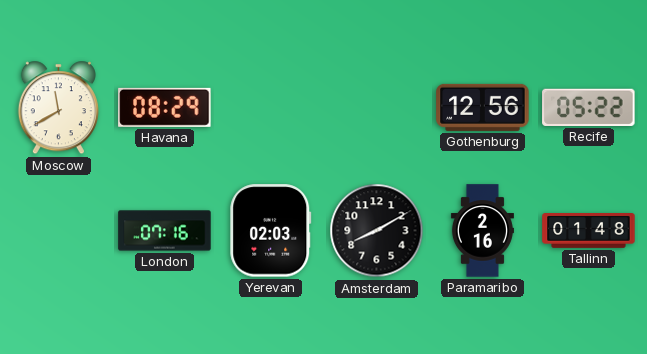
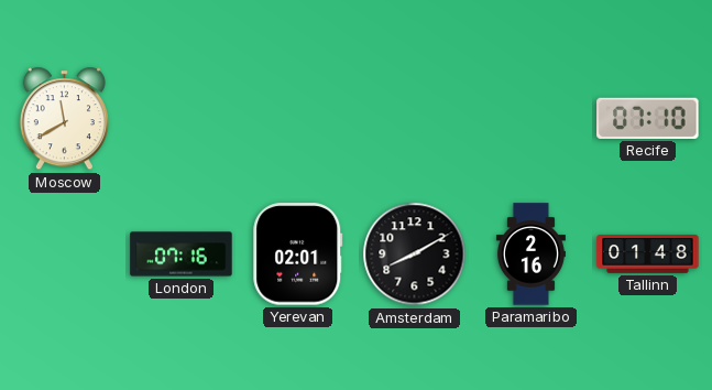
Havana: 08:29 -> none
Gothenburg: 12:56 -> none
Recife: 05:22 -> 07:10
Yerevan: 02:03 -> 02:01
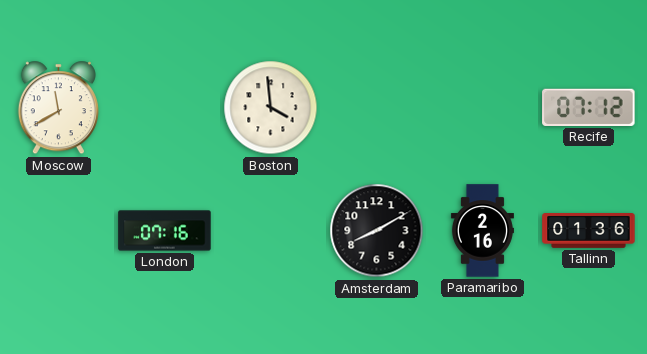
Boston: none -> 3:59
Recife: 07:10 -> 07:12
Yerevan: 02:01 -> none
Tallinn: 01:48 -> 01:36
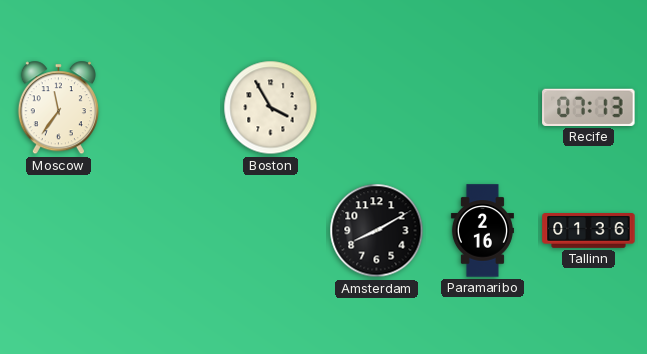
Moscow: 11:40 -> 11:36
Boston: 3:59 -> 3:55
Recife: 07:12 -> 07:13
London: 07:16 -> none
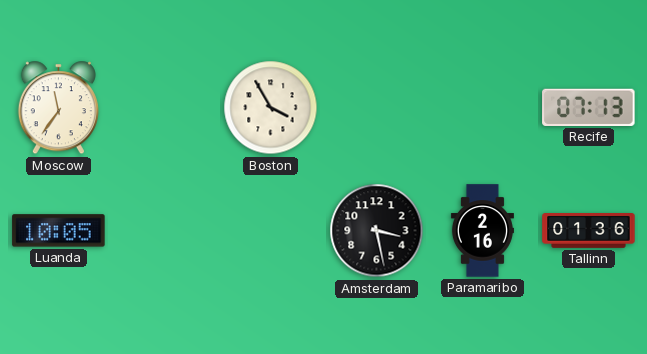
Luanda: none -> 10:05
Amsterdam: 8:10 -> 3:28
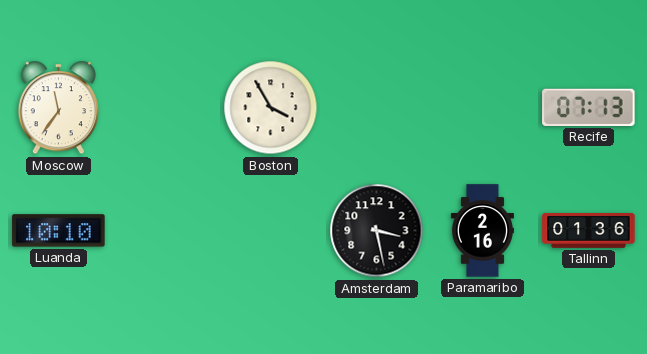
Luanda: 10:05 -> 10:10
